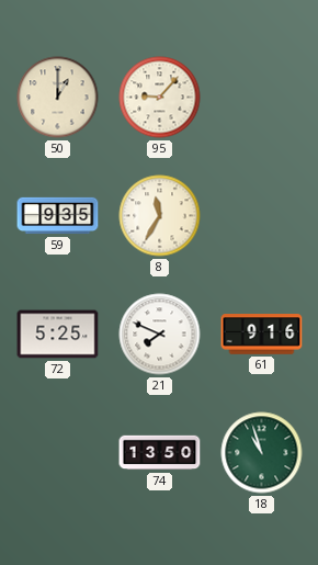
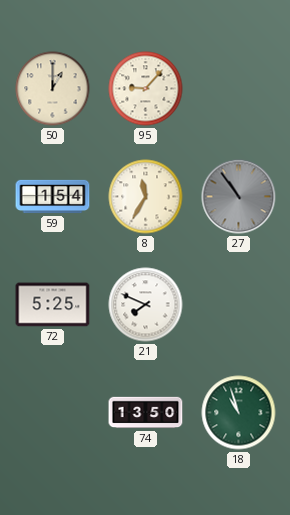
59: 9:35 -> 1:54
27: none -> 10:54
61: 9:16 -> none
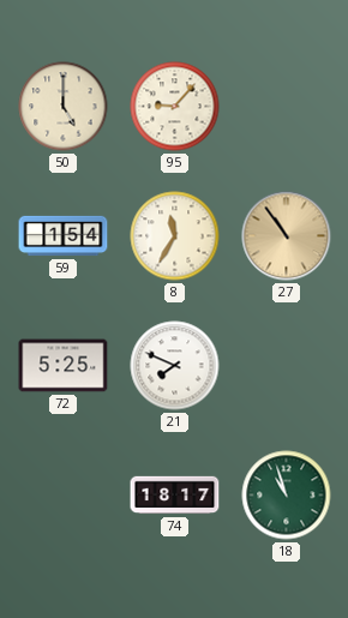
50: 1:00 -> 5:00
27 dial: grey -> champagne
74: 13:50 -> 18:17
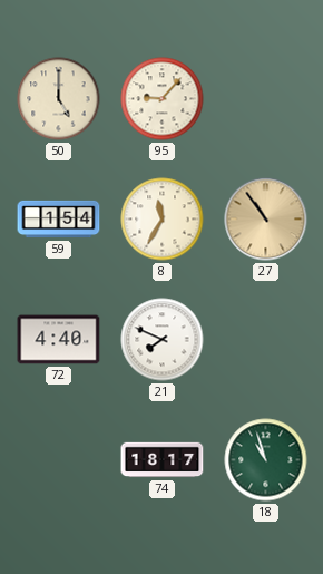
72: 5:25 -> 4:40
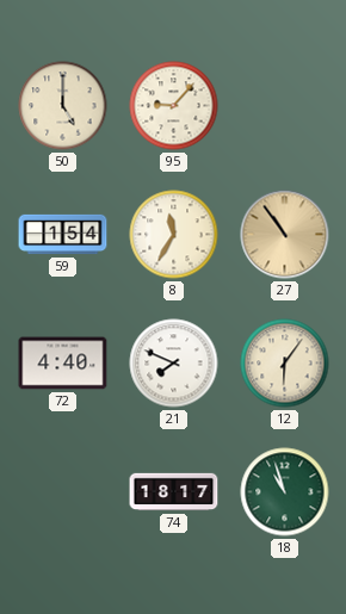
12: none -> 6:06
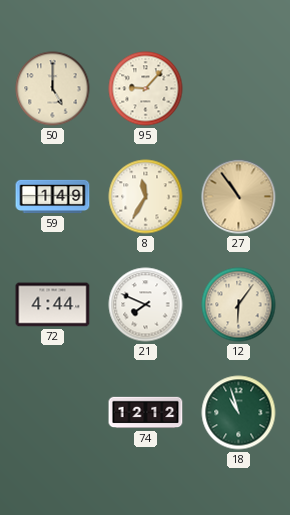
59: 1:54 -> 1:49
72: 4:40 -> 4:44
74: 18:17 -> 12:12
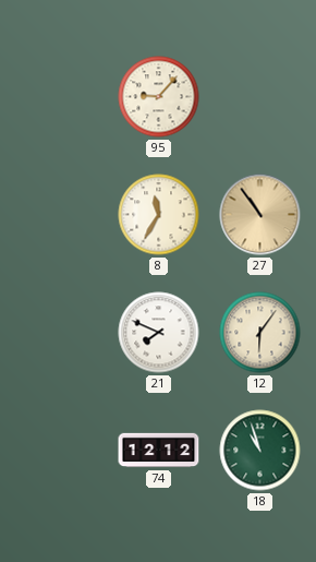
50: 5:00 -> none
59: 1:49 -> none
72: 4:44 -> none
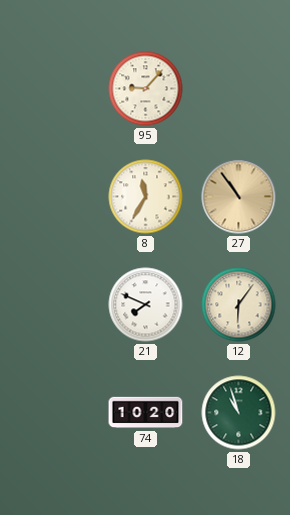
74: 12:12 -> 10:20
